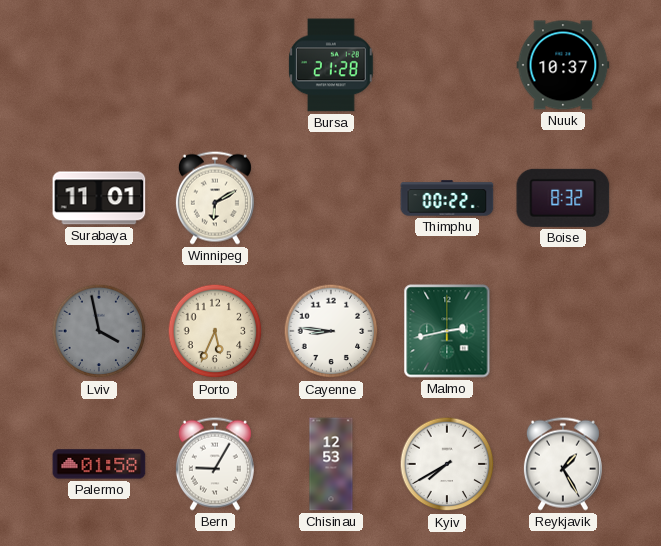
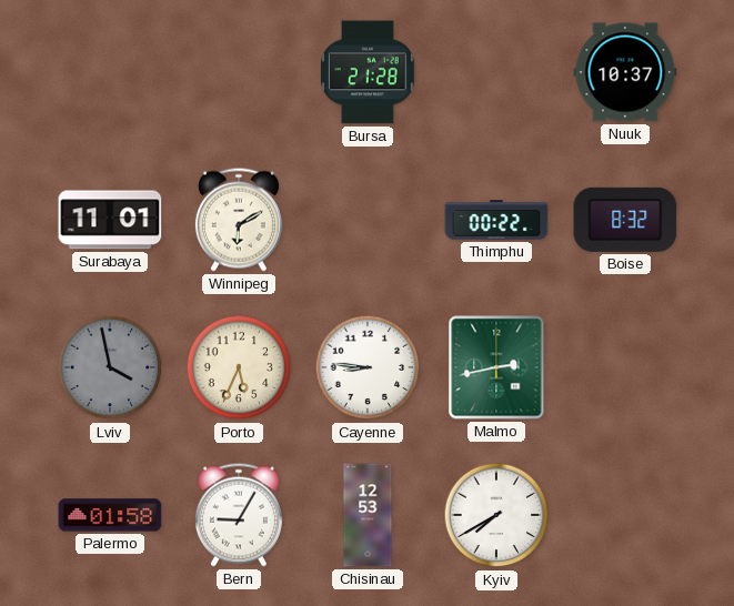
Reykjavik: 1:25 -> none
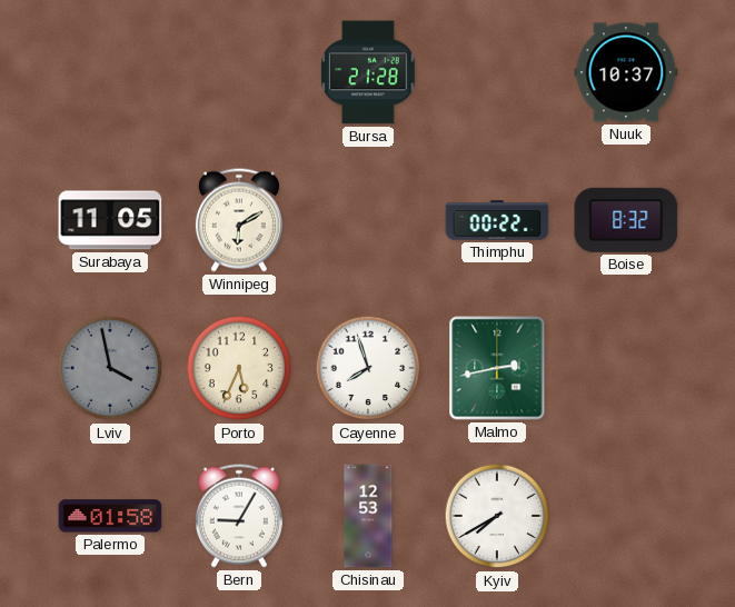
Surabaya: 11:01 -> 11:05
Cayenne: 8:46 -> 7:57
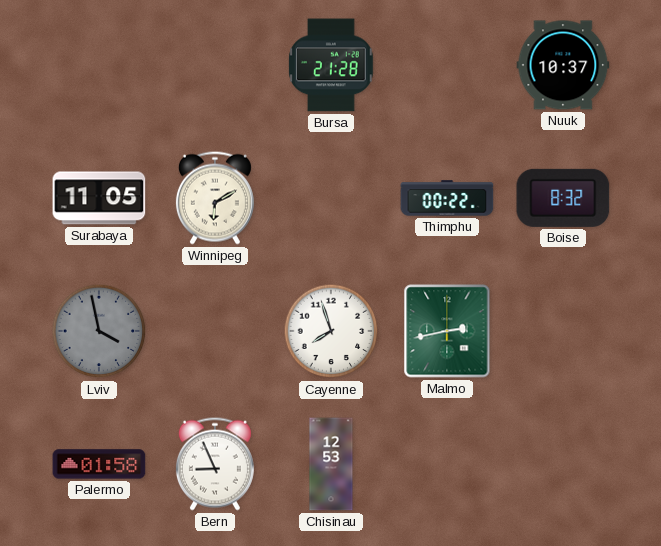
Porto: 5:34 -> none
Bern: 9:05 -> 8:56
Kyiv: 7:40 -> none
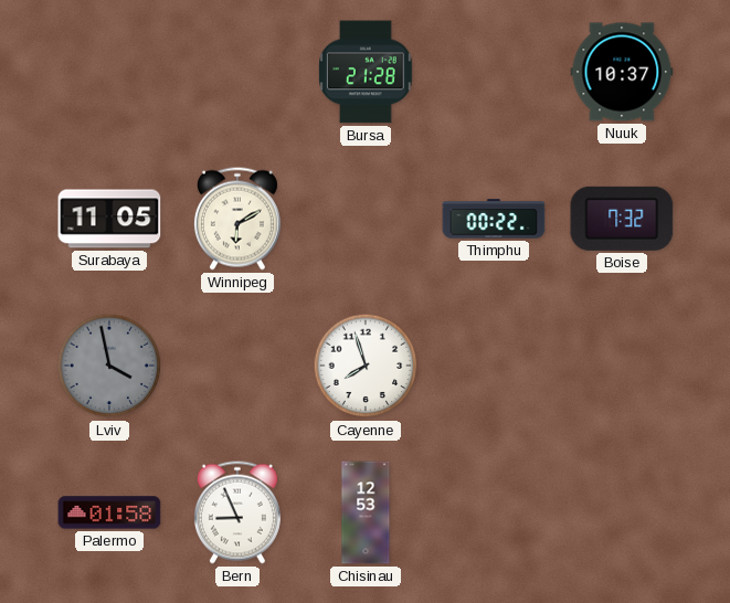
Boise: 8:32 -> 7:32
Malmo: 2:43 -> none
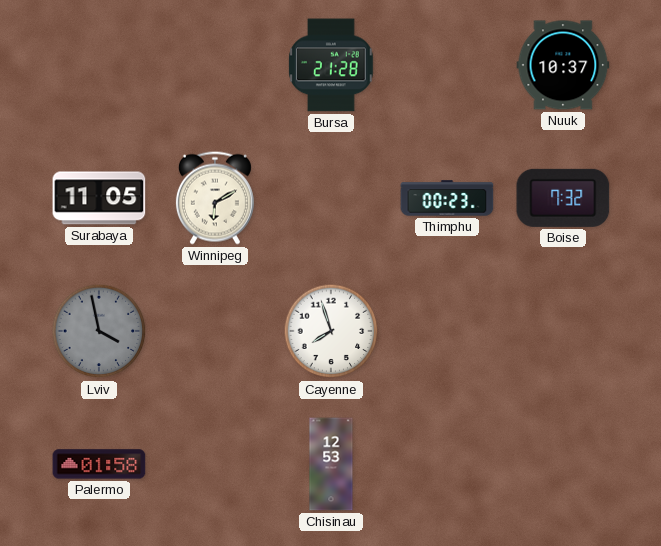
Thimphu: 00:22 -> 00:23
Bern: 8:56 -> none
